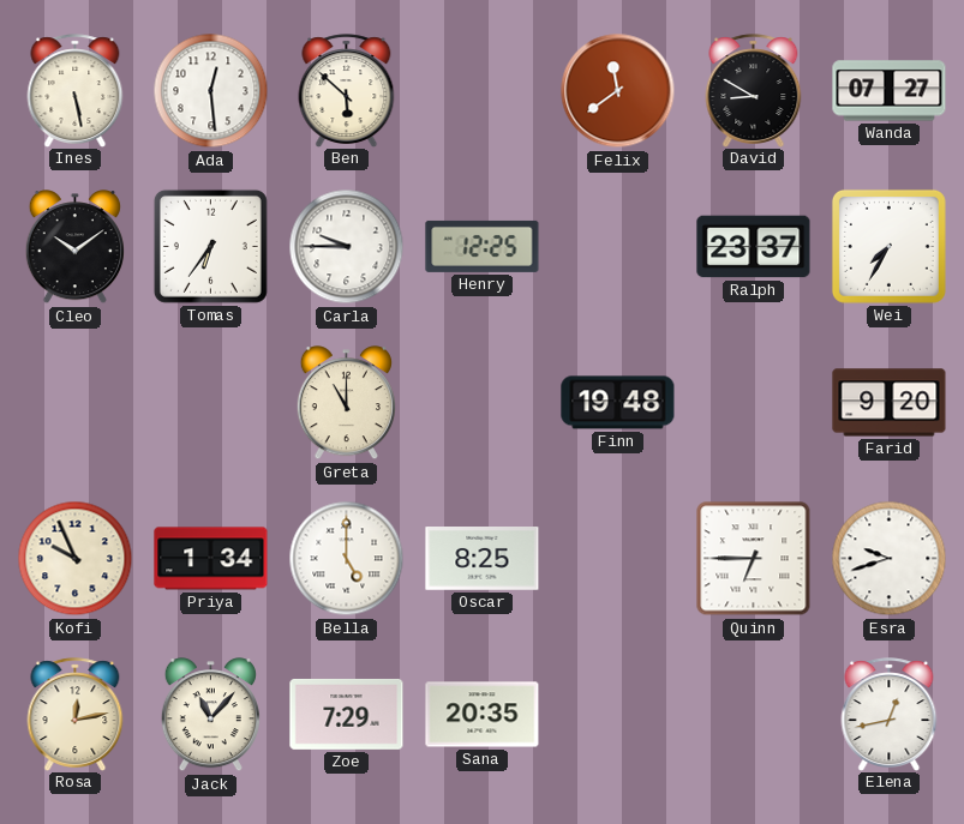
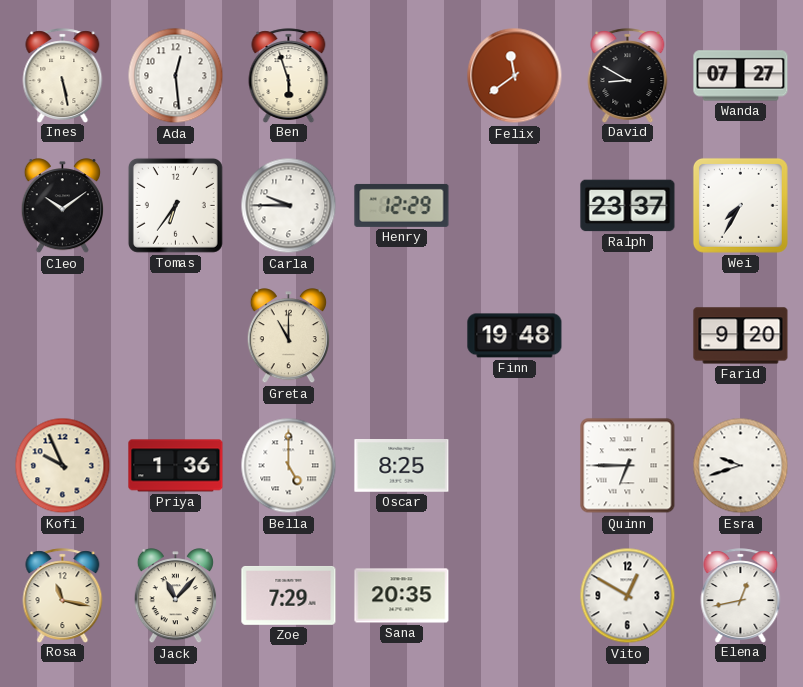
Ben: 5:52 -> 5:57
Henry: 12:25 -> 12:29
Priya: 1:34 -> 1:36
Rosa: 12:13 -> 11:17
Vito: none -> 12:50
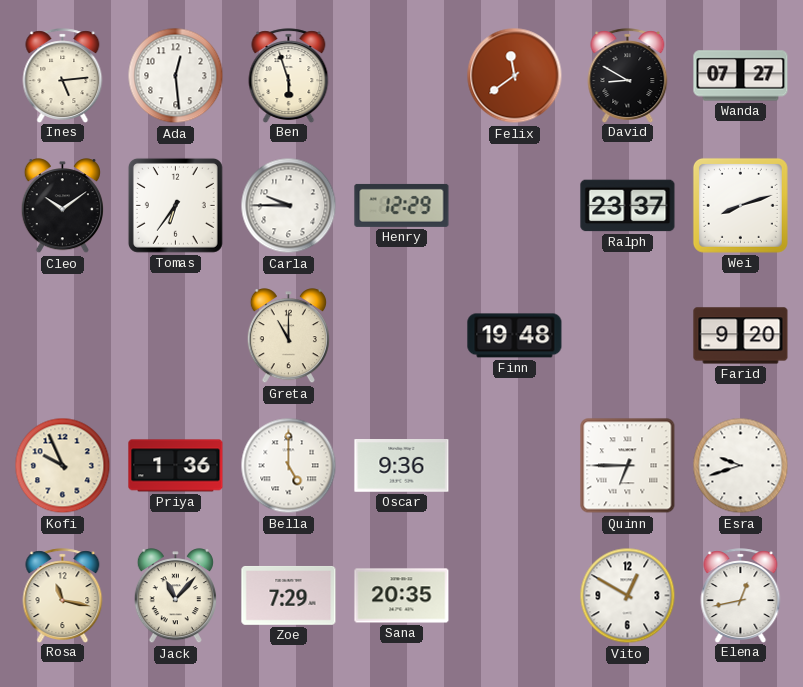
Ines: 5:28 -> 5:14
Wei: 7:35 -> 8:12
Oscar: 8:25 -> 9:36
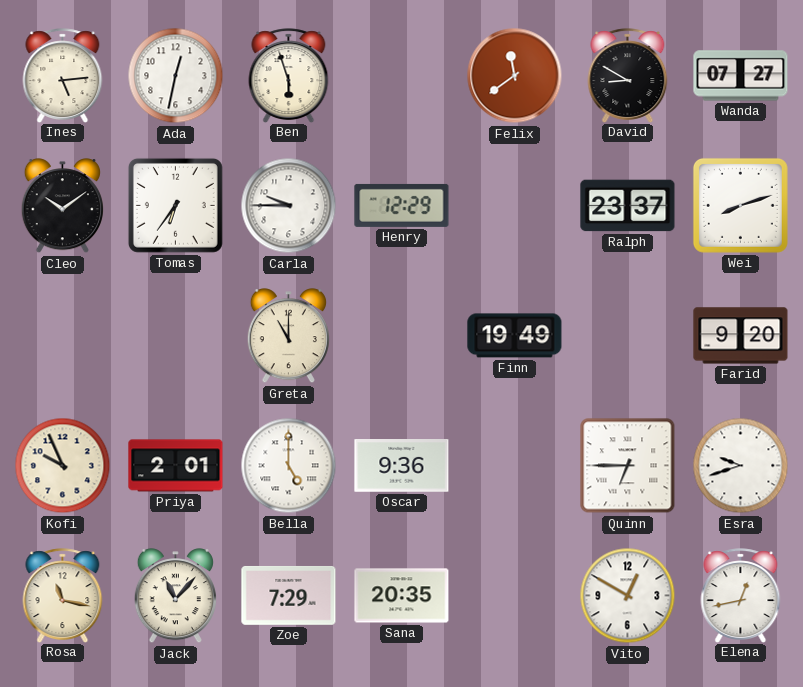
Ada: 12:29 -> 12:32
Finn: 19:48 -> 19:49
Priya: 1:36 -> 2:01
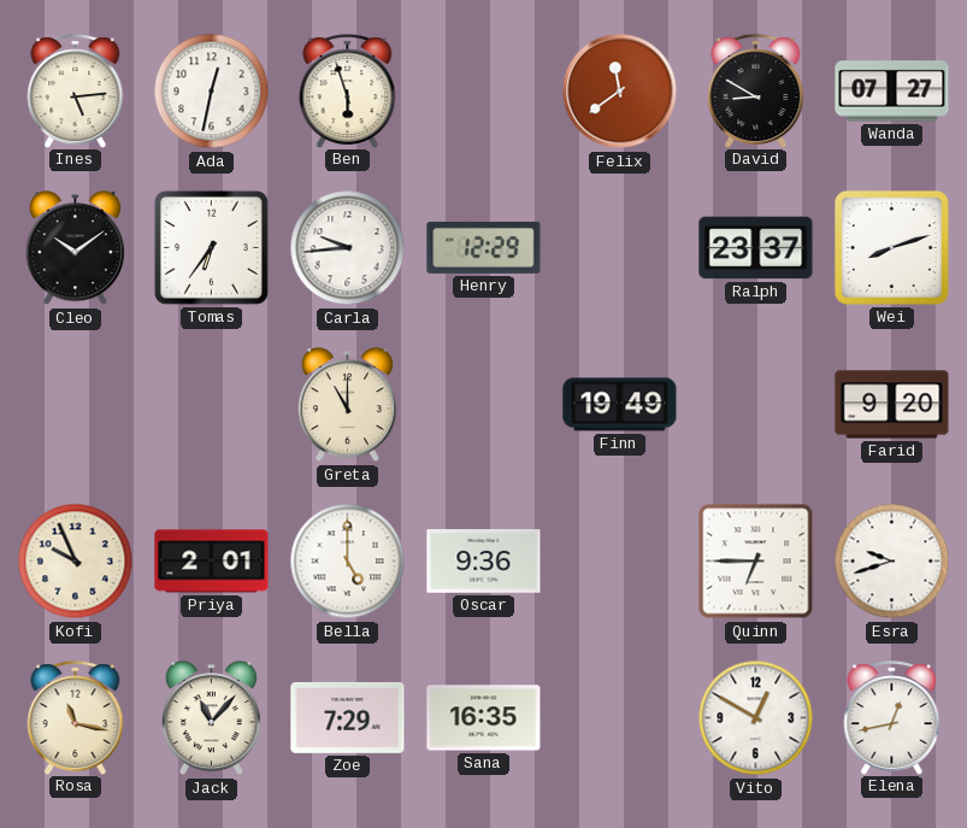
Carla: 9:45 -> 9:44
Sana: 20:35 -> 16:35
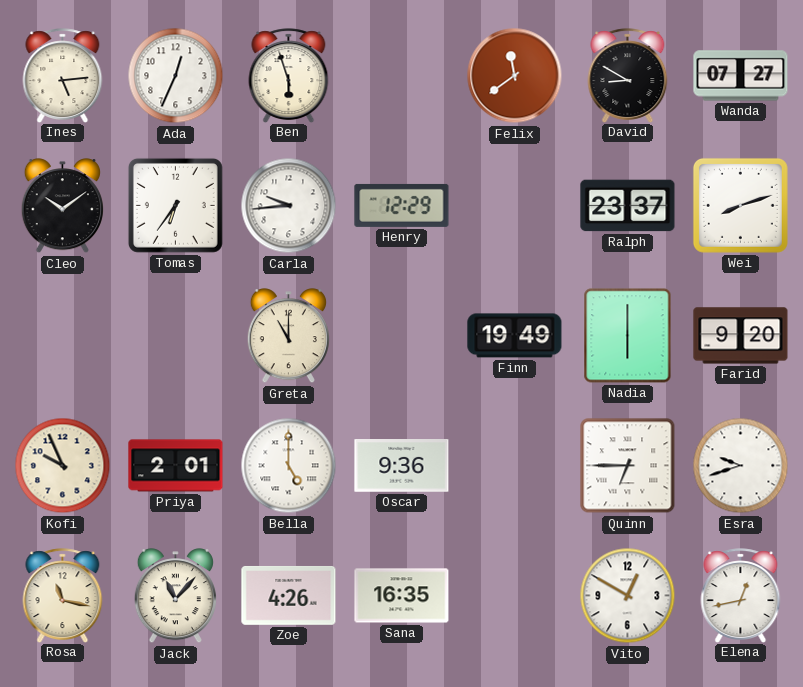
Ada: 12:32 -> 12:34
Nadia: none -> 6:00
Zoe: 7:29 -> 4:26
